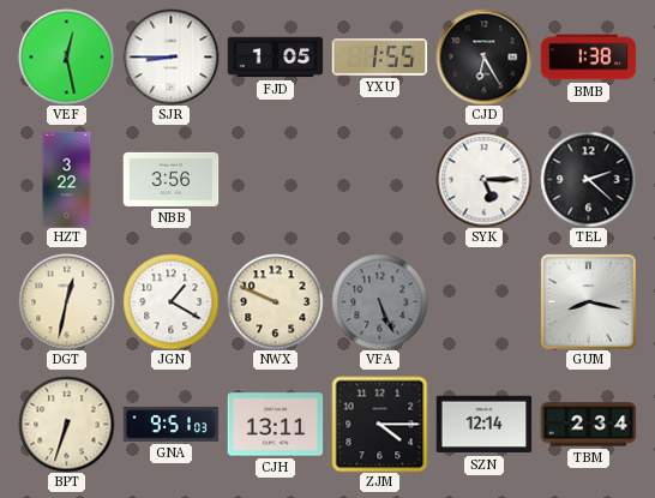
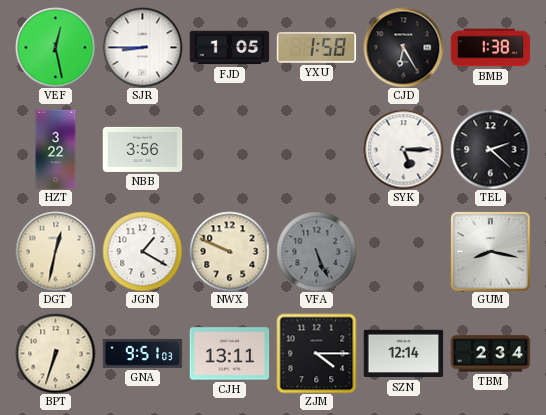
YXU: 1:55 -> 1:58
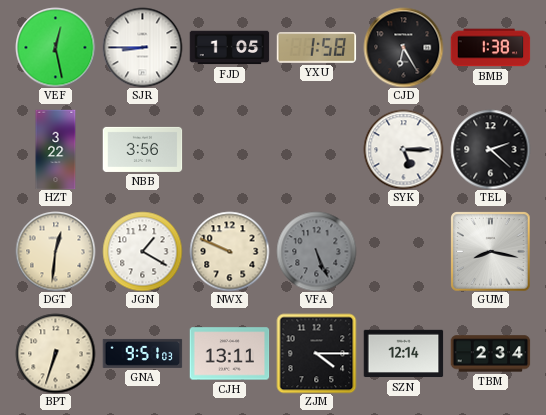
DGT: 12:32 -> 12:31
